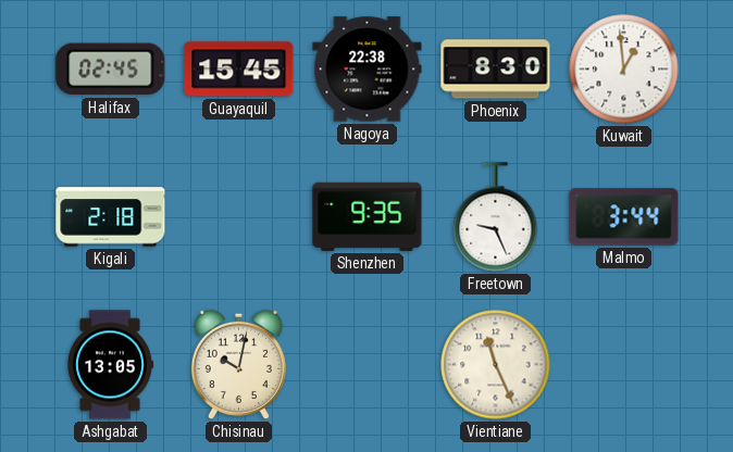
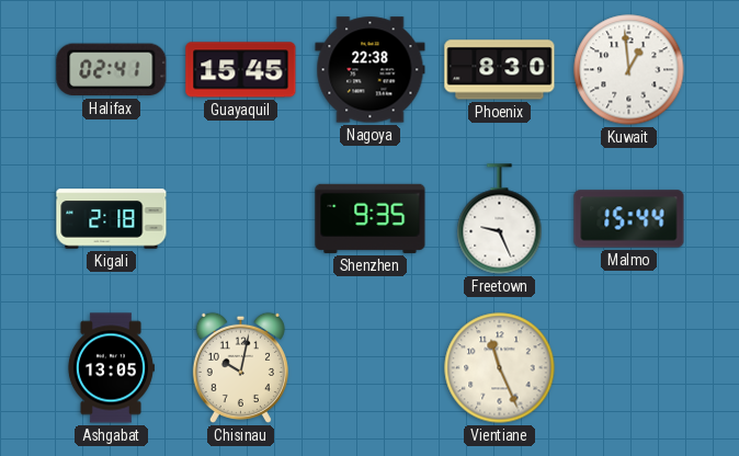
Halifax: 02:45 -> 02:41
Malmo: 3:44 -> 15:44
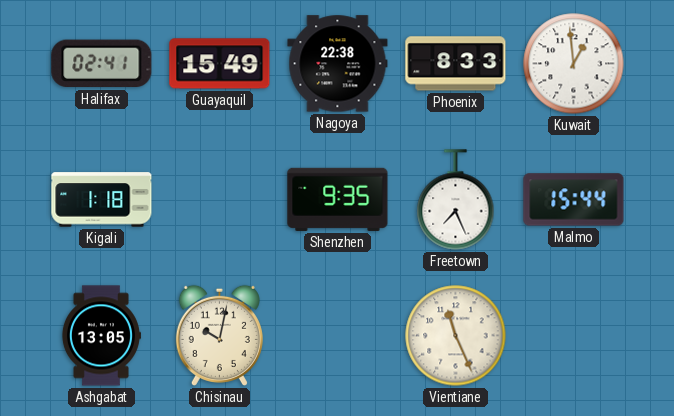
Guayaquil: 15:45 -> 15:49
Phoenix: 8:30 -> 8:33
Kigali: 2:18 -> 1:18
Freetown: 9:26 -> 7:26
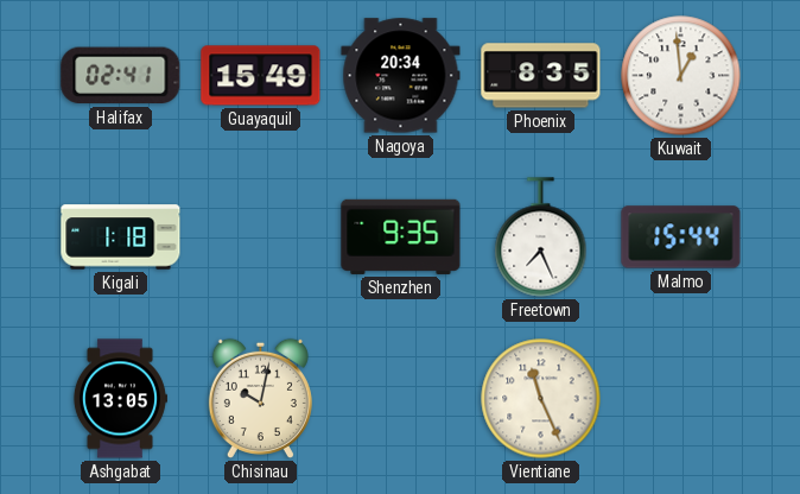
Nagoya: 22:38 -> 20:34
Phoenix: 8:33 -> 8:35
